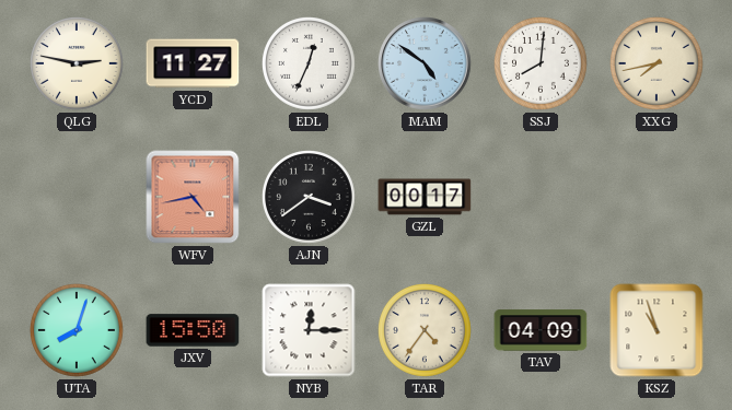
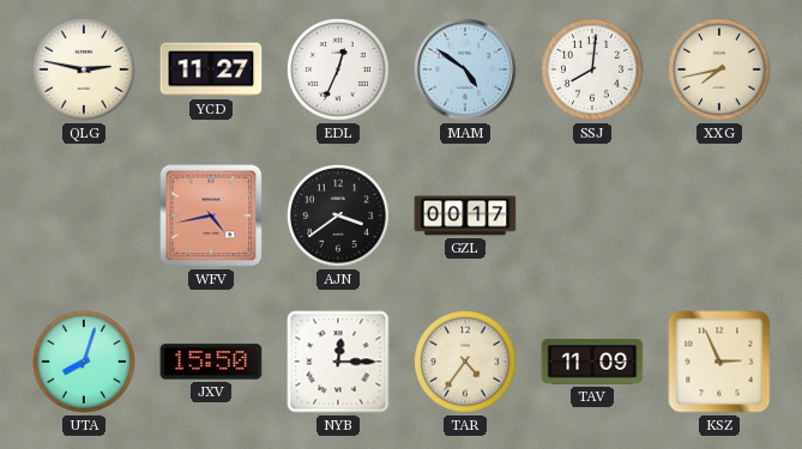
TAV: 04:09 -> 11:09
KSZ: 10:57 -> 2:56
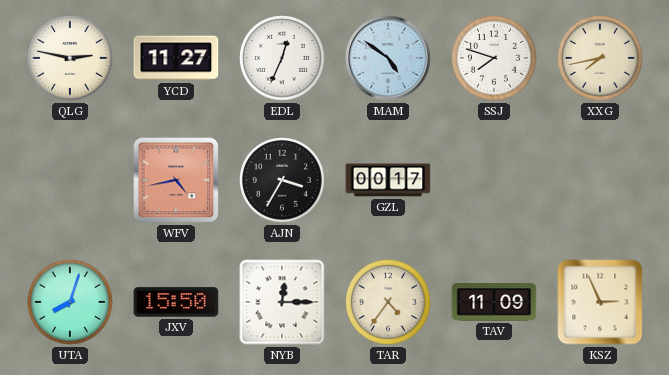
SSJ: 8:01 -> 7:48
AJN: 3:39 -> 3:35
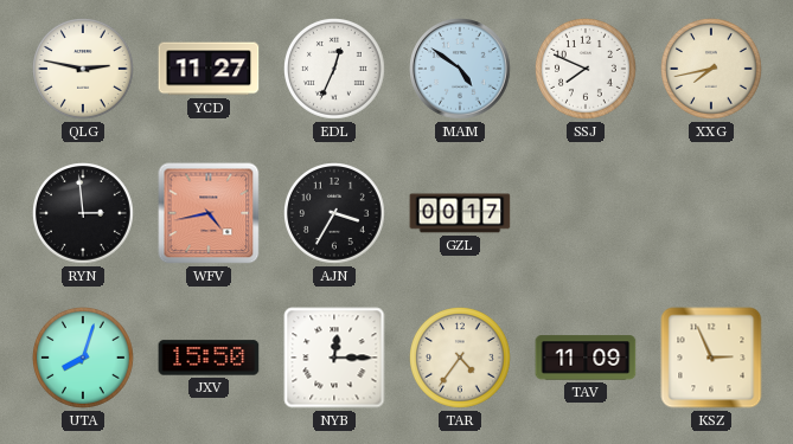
SSJ: 7:48 -> 7:49
RYN: none -> 2:59
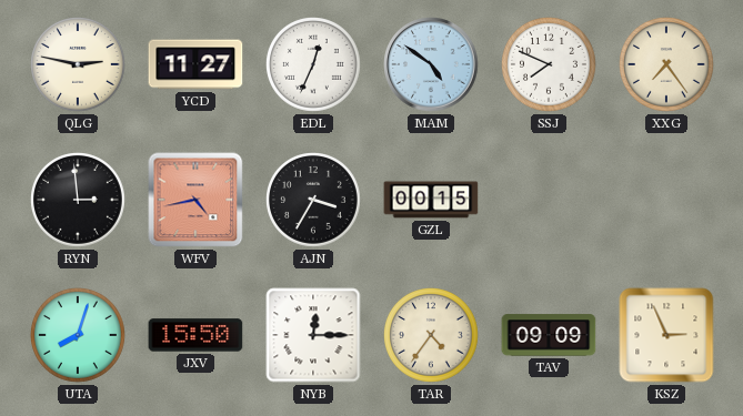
XXG: 7:43 -> 7:24
GZL: 00:17 -> 00:15
TAV: 11:09 -> 09:09
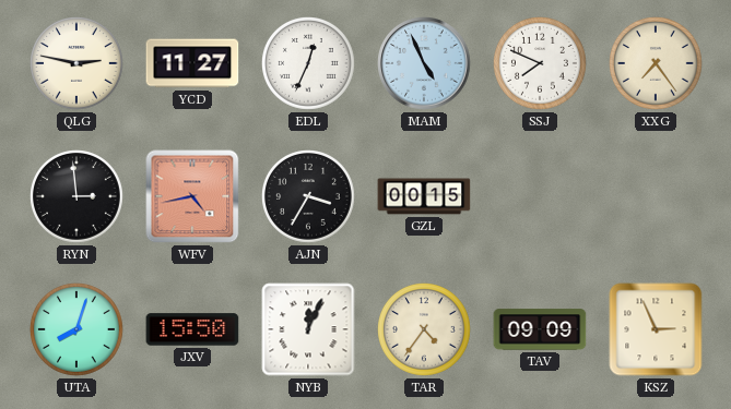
MAM: 4:51 -> 4:56
NYB: 12:15 -> 12:04
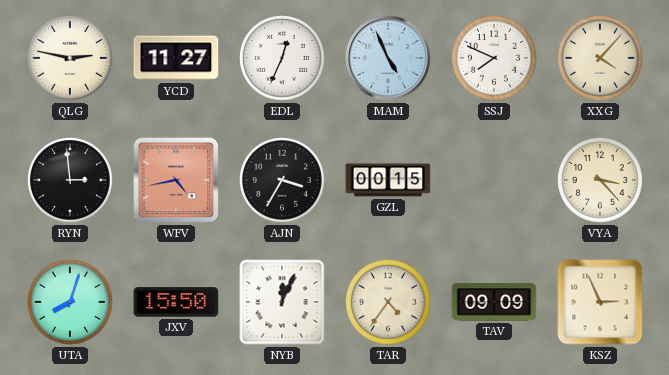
XXG: 7:24 -> 4:07
VYA: none -> 3:23
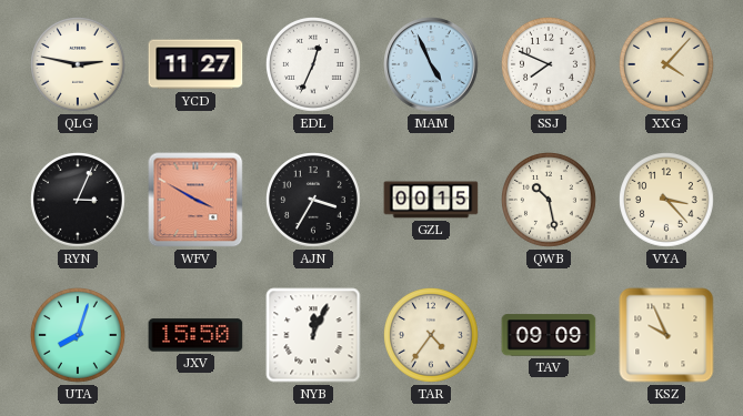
RYN: 2:59 -> 3:04
WFV: 4:43 -> 3:50
QWB: none -> 10:28
KSZ: 2:56 -> 9:56
